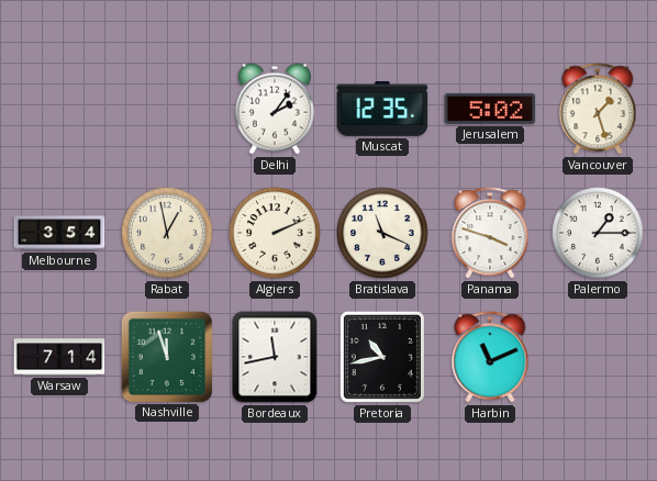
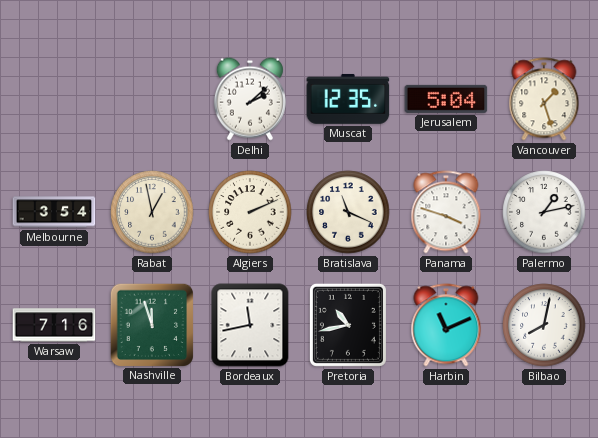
Delhi: 2:06 -> 2:08
Jerusalem: 5:02 -> 5:04
Palermo: 1:15 -> 1:13
Warsaw: 7:14 -> 7:16
Bilbao: none -> 8:02
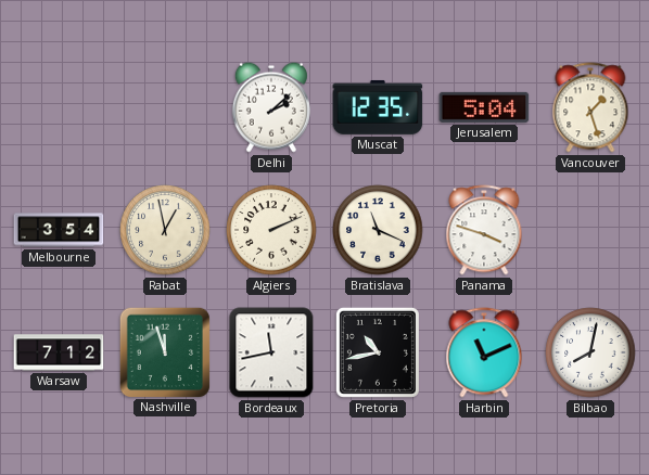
Palermo: 1:13 -> none
Warsaw: 7:16 -> 7:12
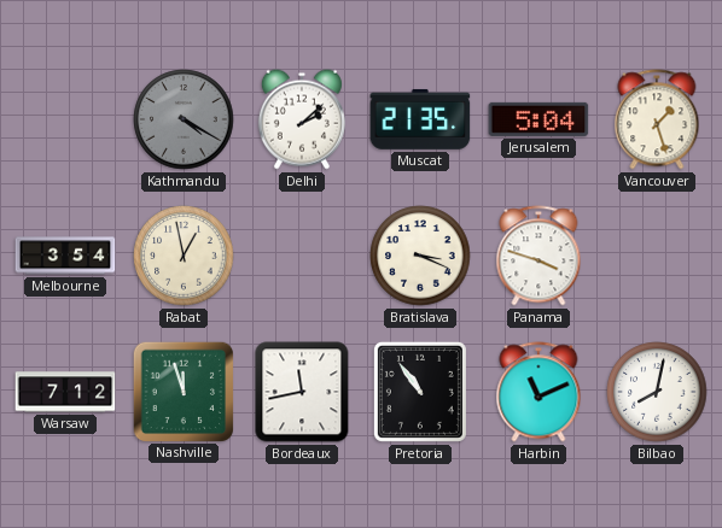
Kathmandu: none -> 4:20
Muscat: 12:35 -> 21:35
Algiers: 2:11 -> none
Bratislava: 11:19 -> 3:19
Pretoria: 10:43 -> 10:54
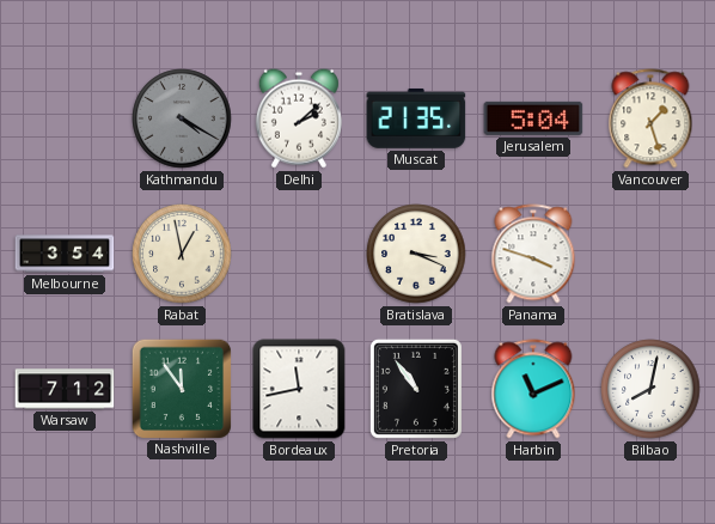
Nashville: 11:57 -> 11:54
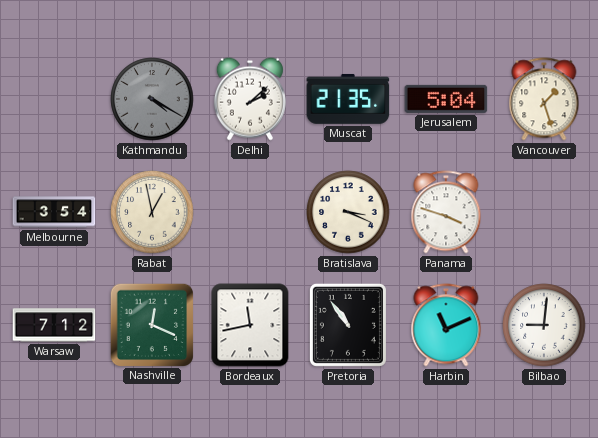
Nashville: 11:54 -> 12:19
Bilbao: 8:02 -> 9:01
